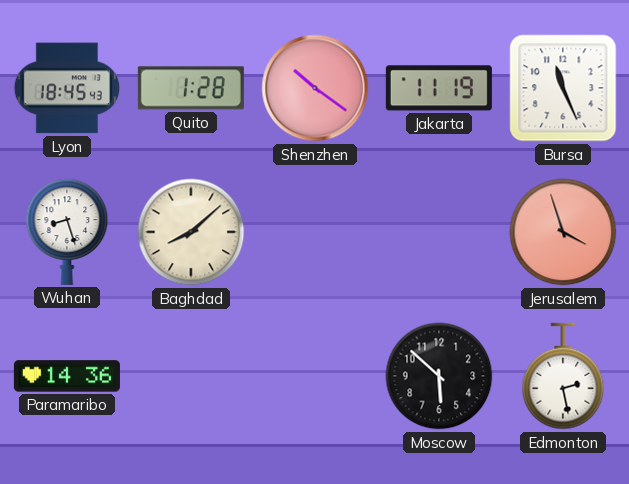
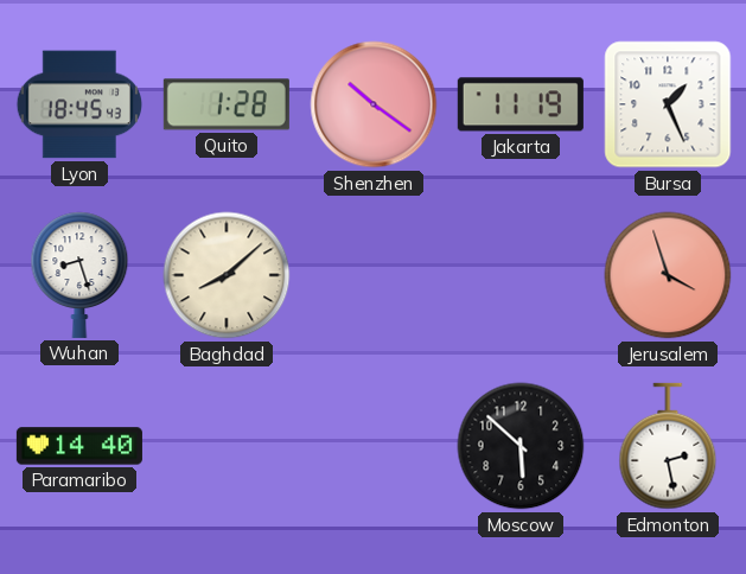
Bursa: 11:26 -> 1:26
Paramaribo: 14:36 -> 14:40
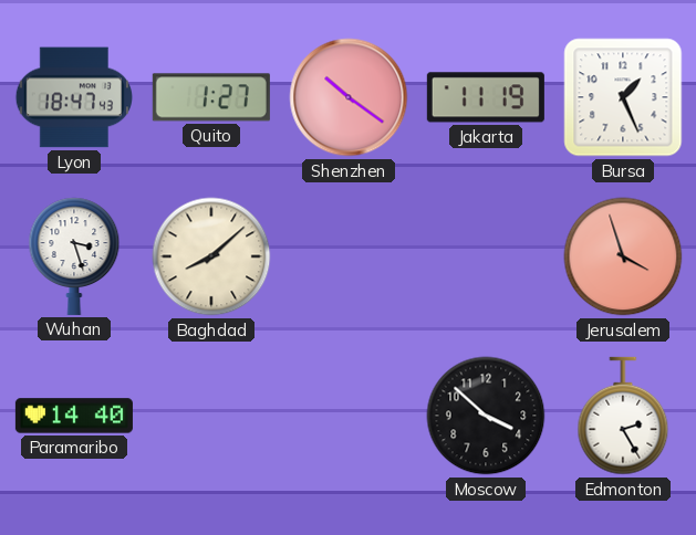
Lyon: 18:45 -> 18:47
Quito: 1:28 -> 1:27
Wuhan: 8:27 -> 3:27
Moscow: 5:52 -> 3:52
Edmonton: 2:28 -> 2:25
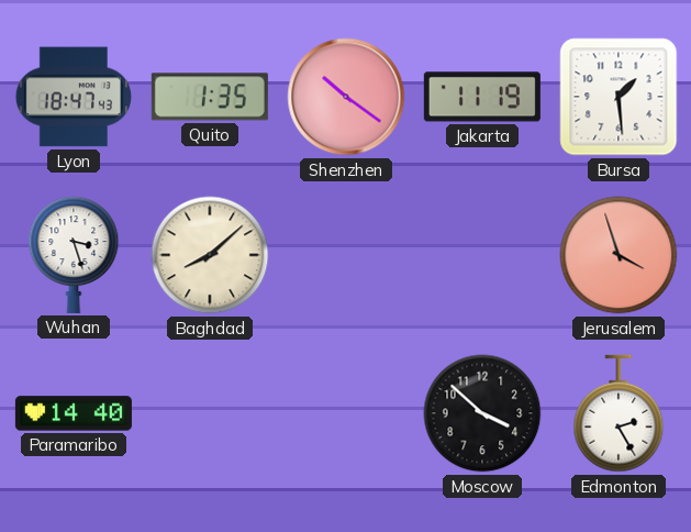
Quito: 1:27 -> 1:35
Bursa: 1:26 -> 1:29
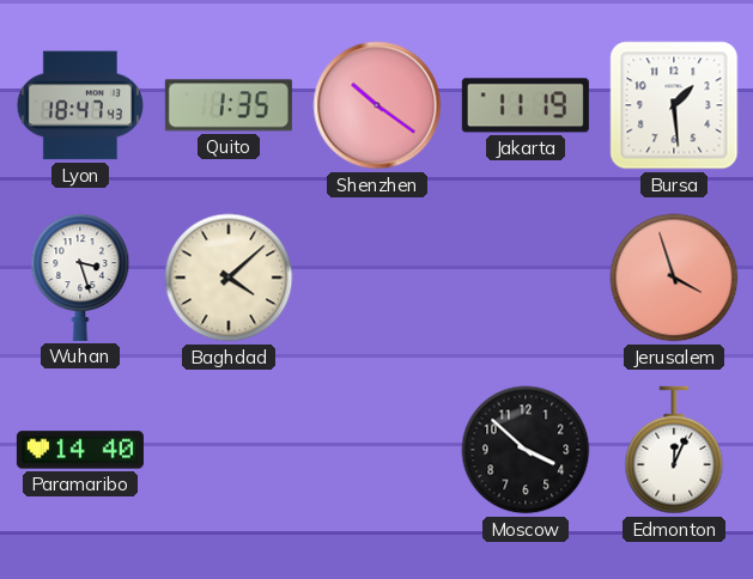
Baghdad: 8:08 -> 4:08
Edmonton: 2:25 -> 12:04
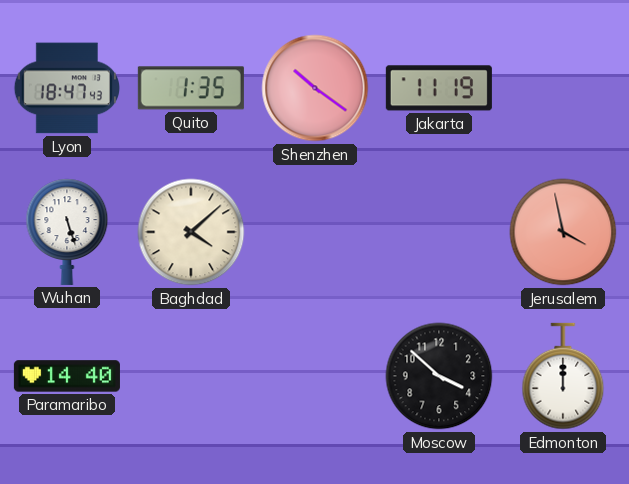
Bursa: 1:29 -> none
Wuhan: 3:27 -> 5:27
Jerusalem: 3:57 -> 3:58
Edmonton: 12:04 -> 12:00
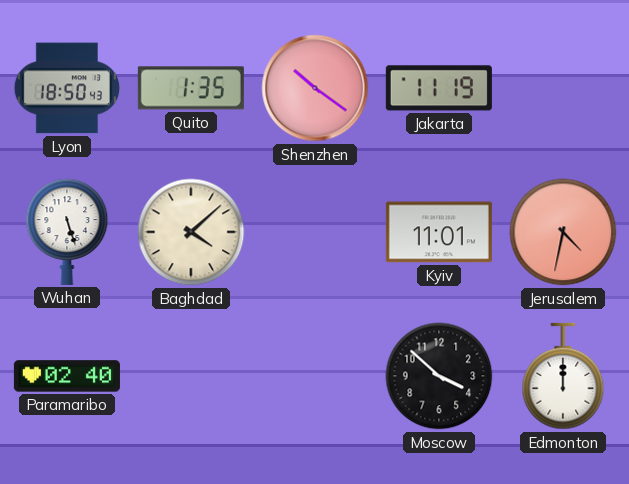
Lyon: 18:47 -> 18:50
Kyiv: none -> 11:01
Jerusalem: 3:58 -> 4:32
Paramaribo: 14:40 -> 02:40
